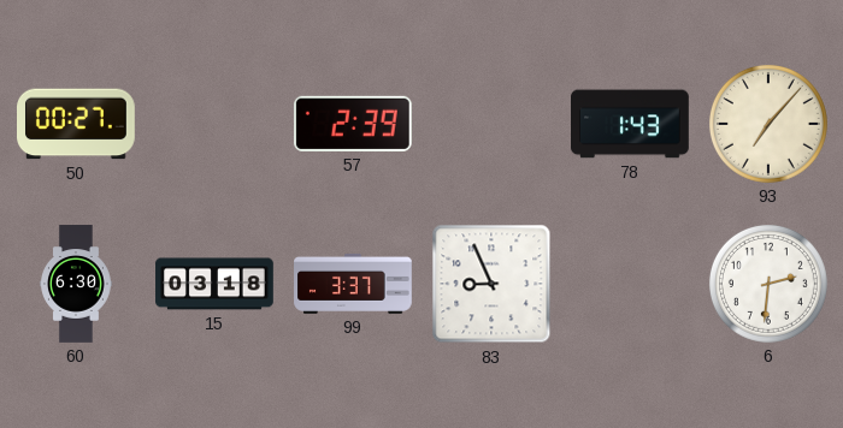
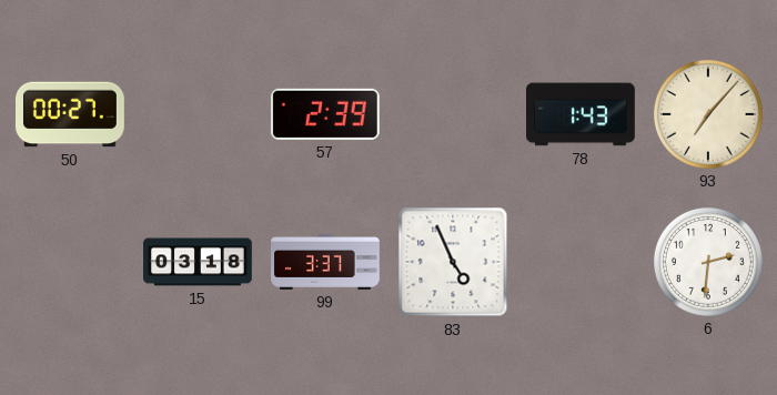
60: 6:30 -> none
83: 8:56 -> 4:56
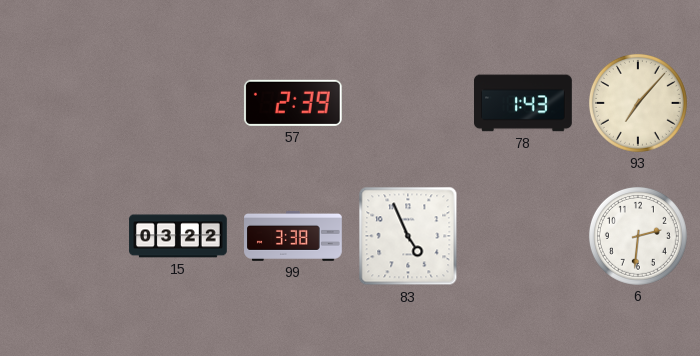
50: 00:27 -> none
15: 03:18 -> 03:22
99: 3:37 -> 3:38
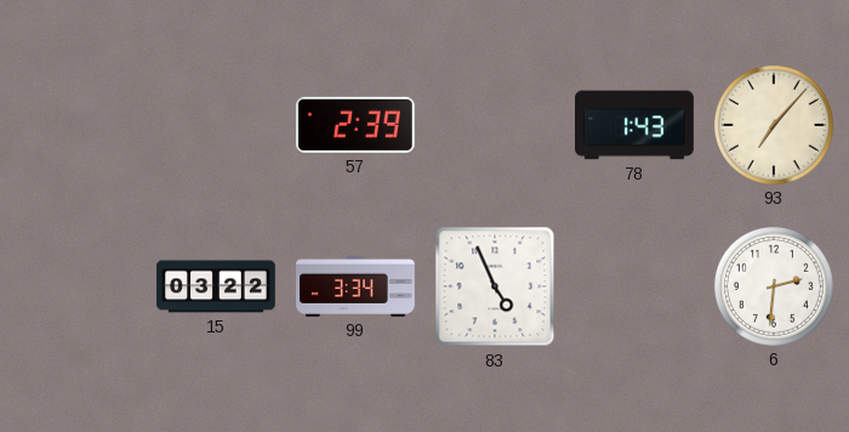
99: 3:38 -> 3:34
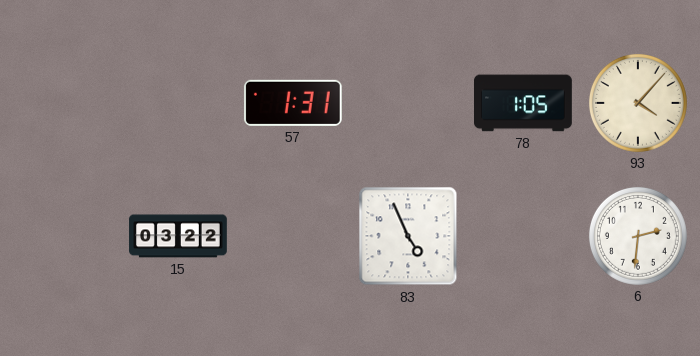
57: 2:39 -> 1:31
78: 1:43 -> 1:05
93: 7:07 -> 4:07
99: 3:34 -> none
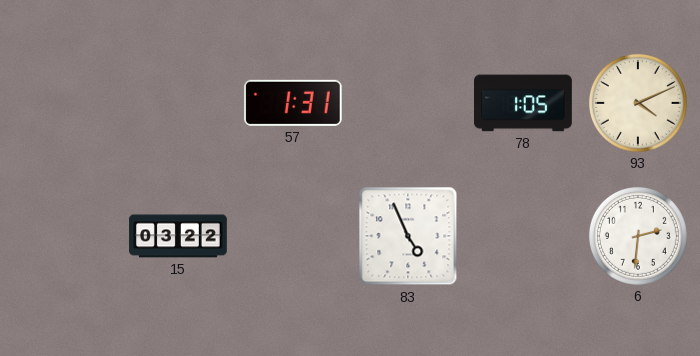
93: 4:07 -> 4:11
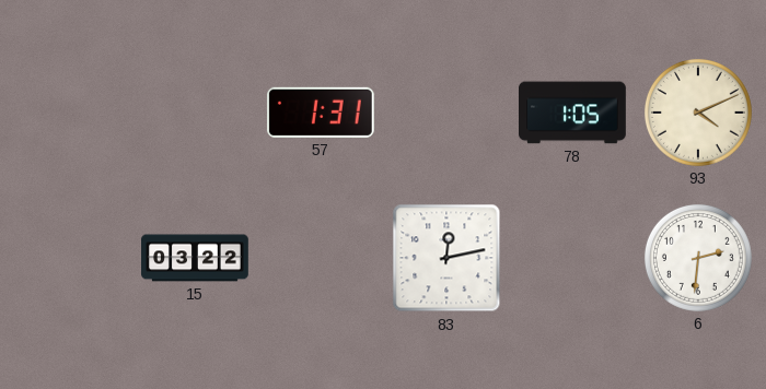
83: 4:56 -> 12:13
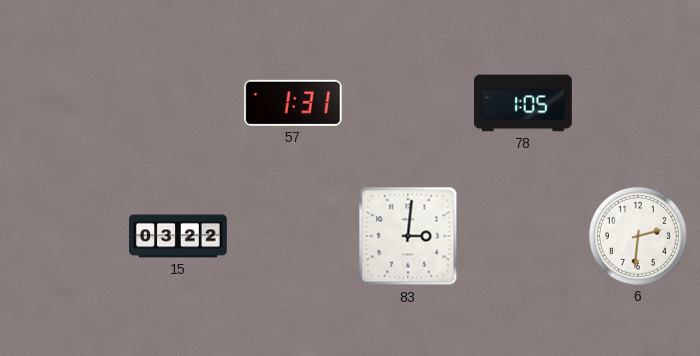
93: 4:11 -> none
83: 12:13 -> 3:01
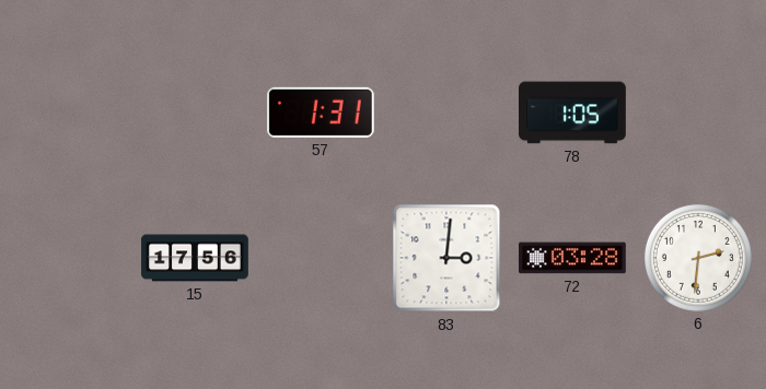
15: 03:22 -> 17:56
72: none -> 03:28
